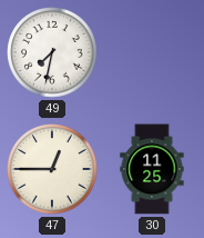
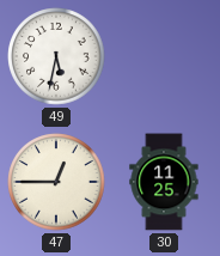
49: 7:32 -> 5:32
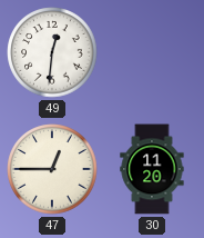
49: 5:32 -> 12:31
30: 11:25 -> 11:20
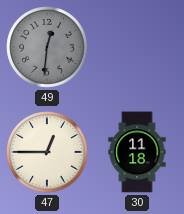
49 dial: white -> grey
30: 11:20 -> 11:18
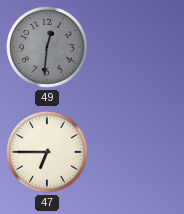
47: 12:45 -> 6:45
30: 11:18 -> none
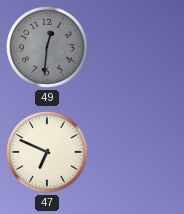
47: 6:45 -> 6:49
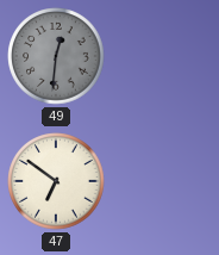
47: 6:49 -> 6:51
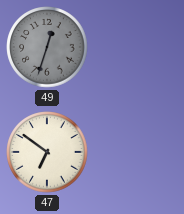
49: 12:31 -> 12:33
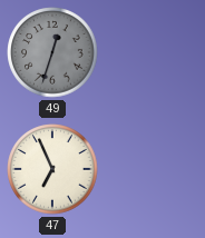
47: 6:51 -> 6:56
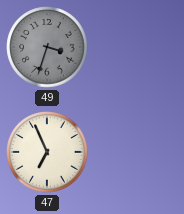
49: 12:33 -> 3:33
